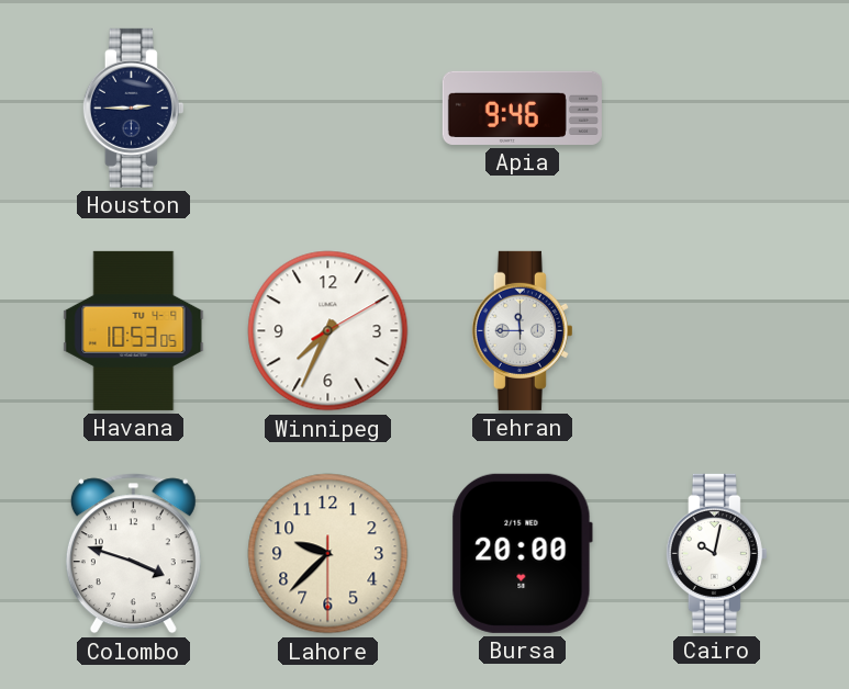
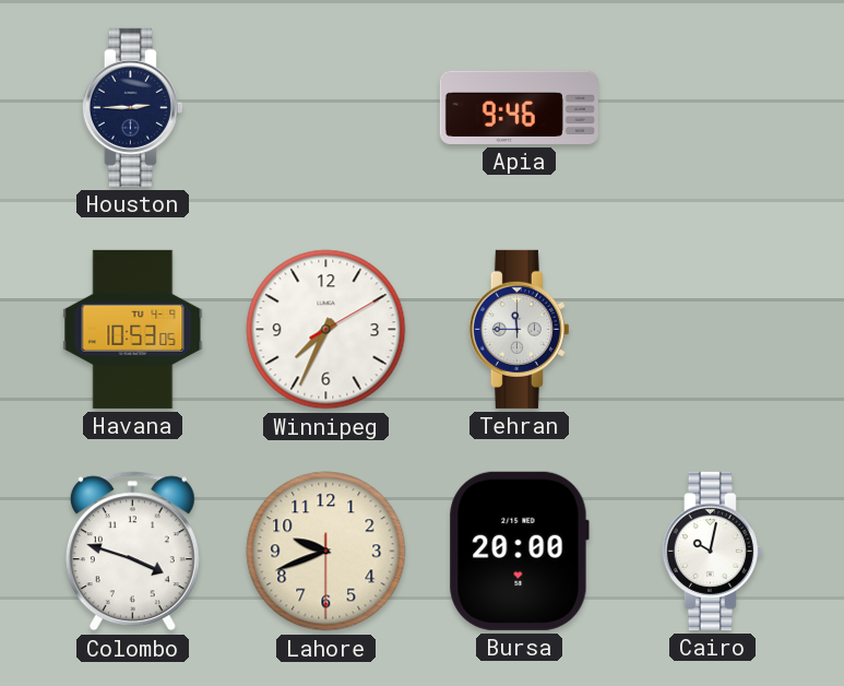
Lahore: 9:37 -> 9:41
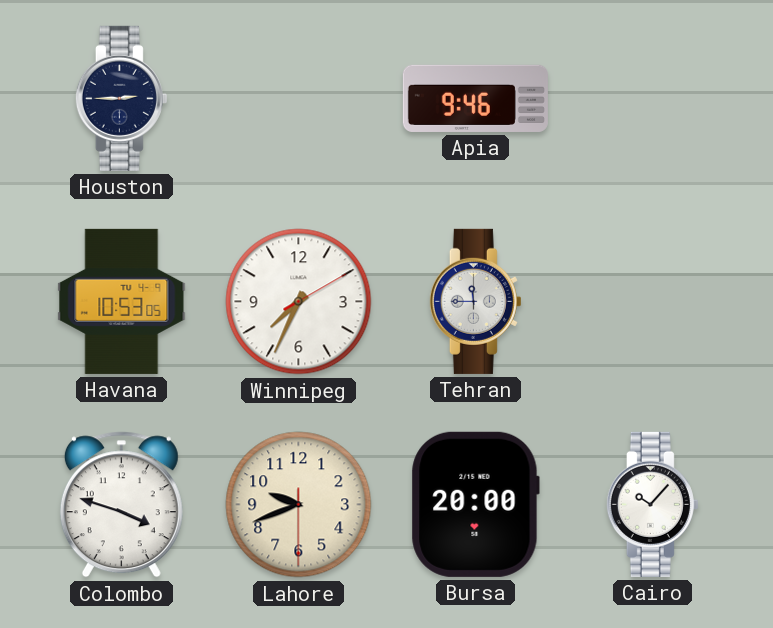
Cairo: 10:02 -> 10:07
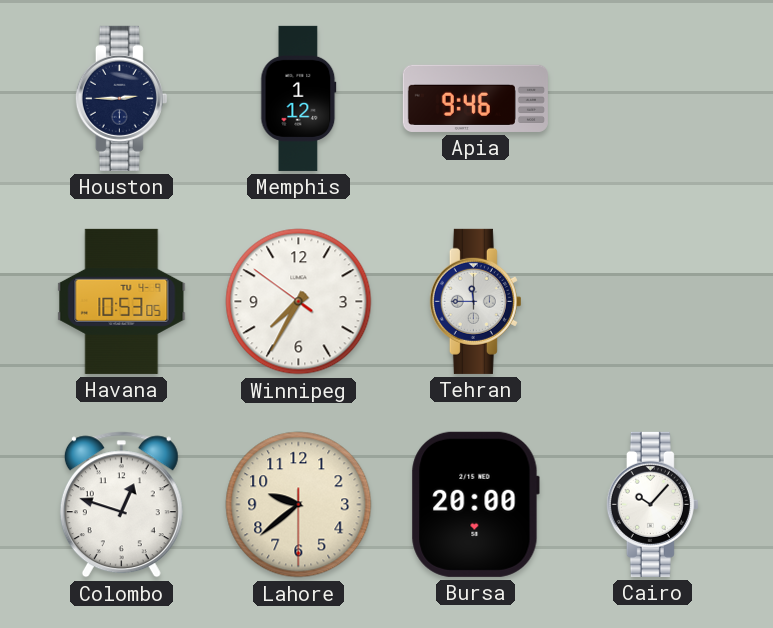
Memphis: none -> 1:12
Winnipeg: 7:34:10 -> 7:34:51
Colombo: 3:48 -> 12:48
Lahore: 9:41 -> 9:38
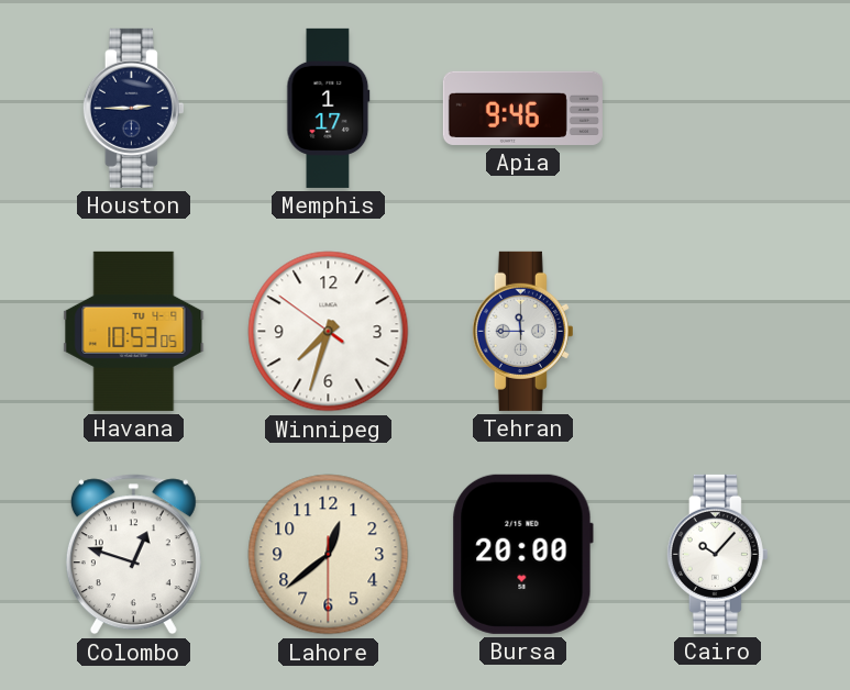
Memphis: 1:12 -> 1:17
Winnipeg: 7:34 -> 7:32
Lahore: 9:38 -> 12:38
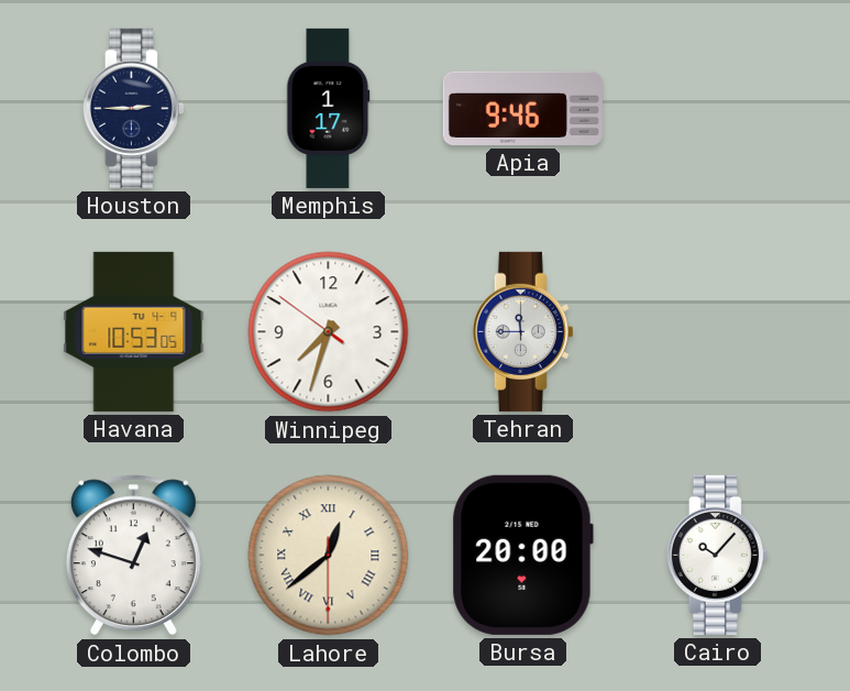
Lahore numerals: Arabic -> Roman
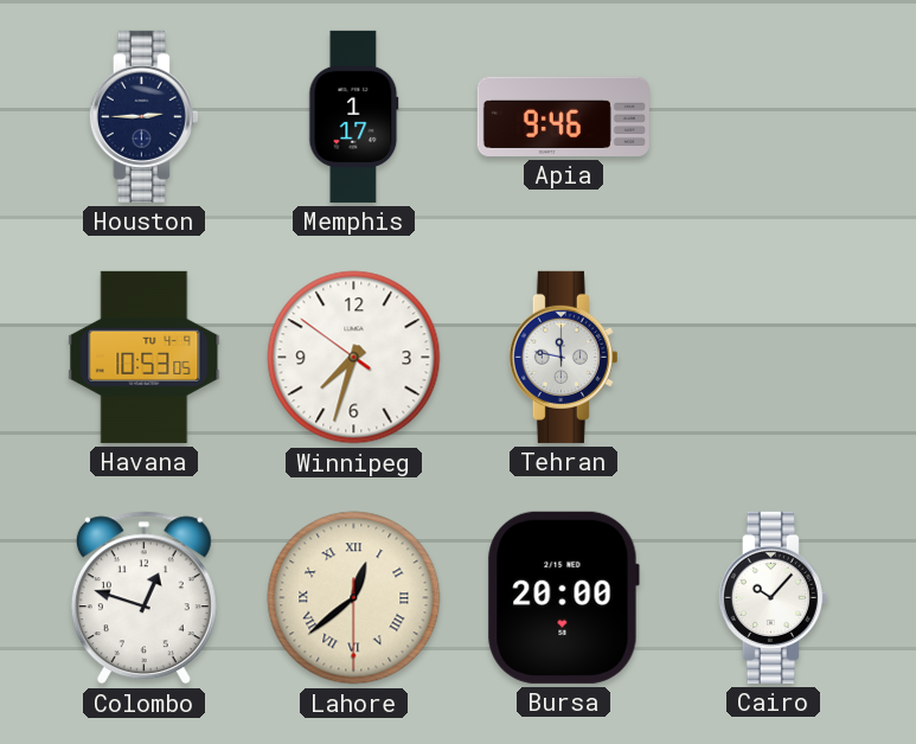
Tehran: 11:45 -> 11:47
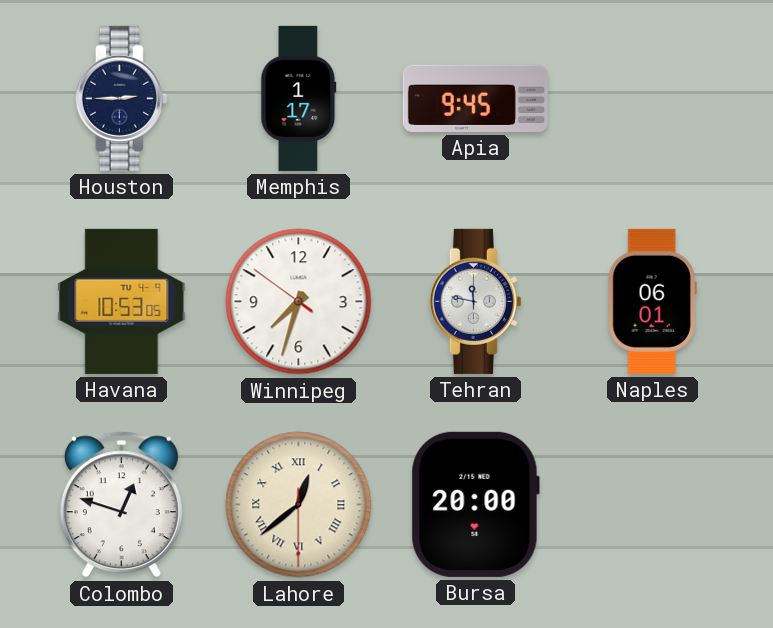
Apia: 9:46 -> 9:45
Naples: none -> 06:01
Cairo: 10:07 -> none
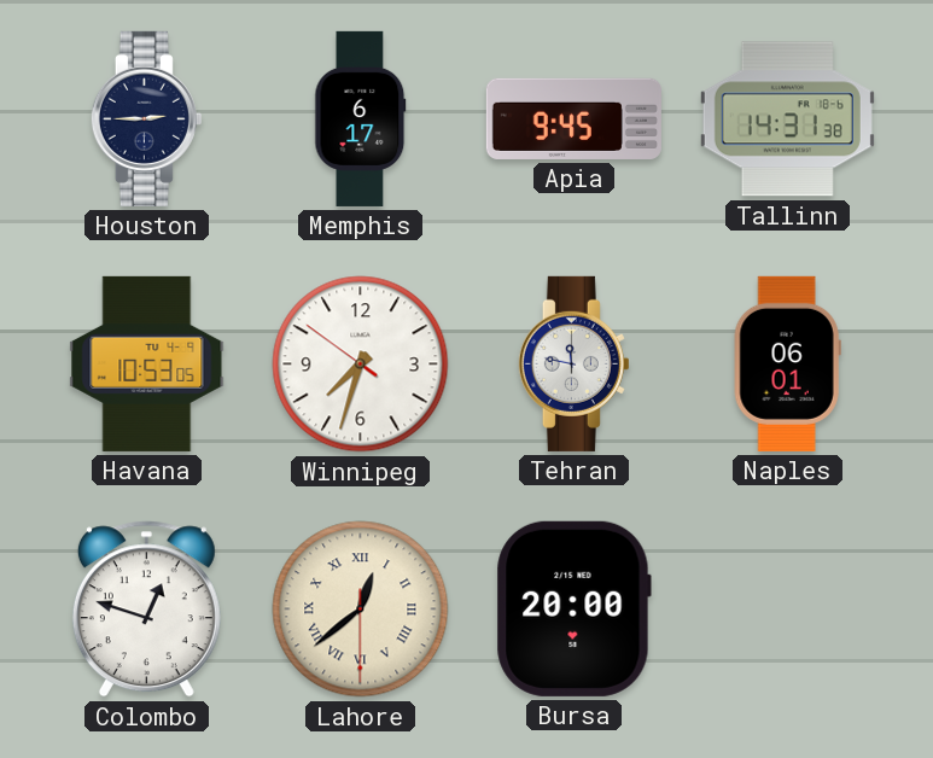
Memphis: 1:17 -> 6:17
Tallinn: none -> 14:31
